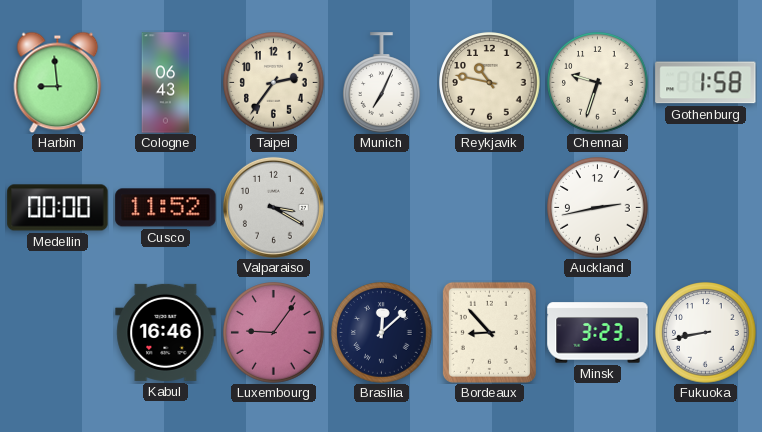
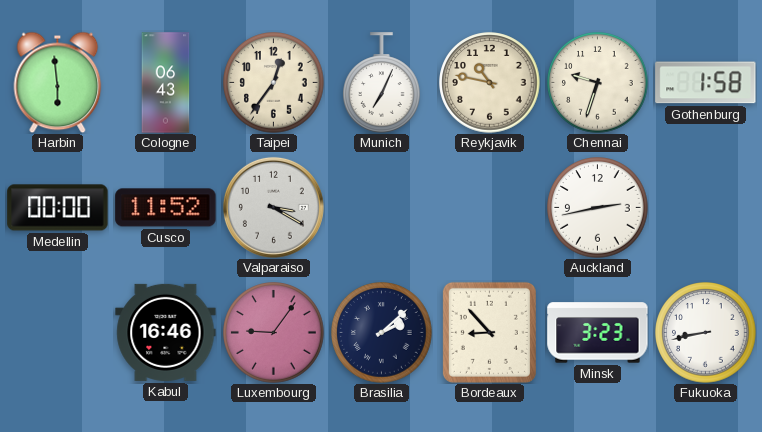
Harbin: 8:59 -> 5:59
Taipei: 2:36 -> 12:36
Brasilia: 12:08 -> 2:08
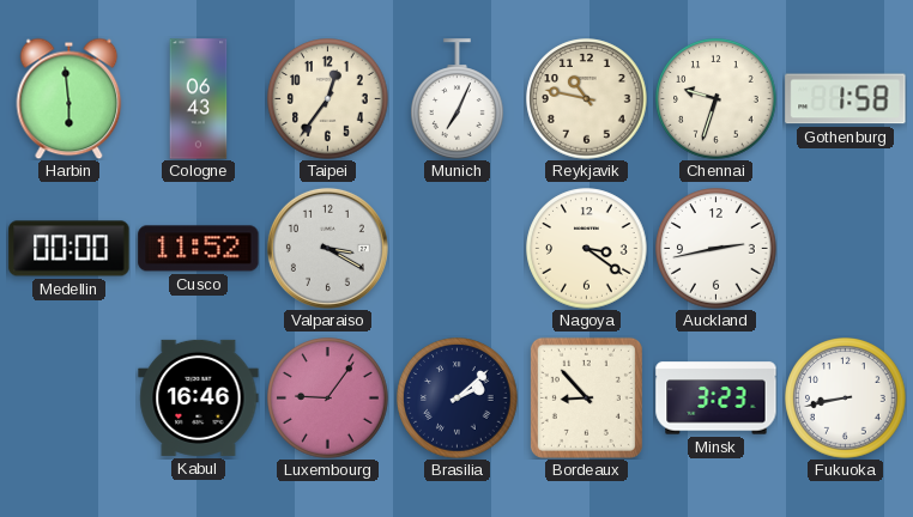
Nagoya: none -> 3:21
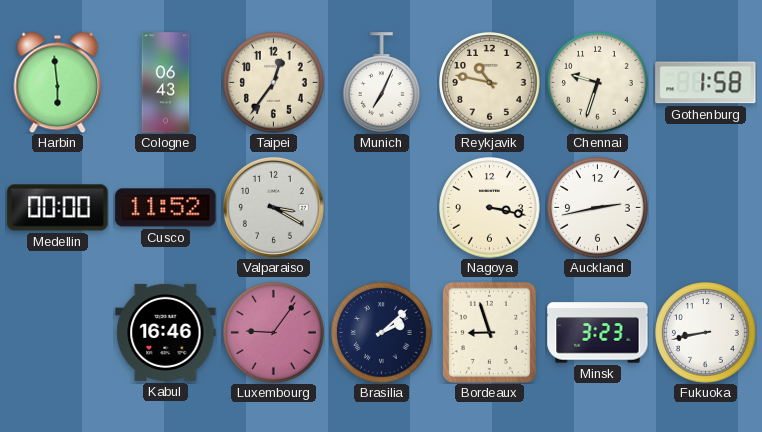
Nagoya: 3:21 -> 3:17
Bordeaux: 8:53 -> 8:57
